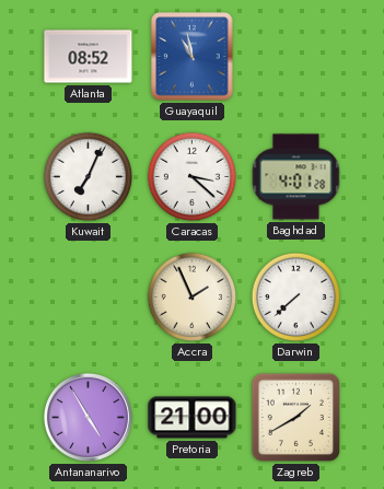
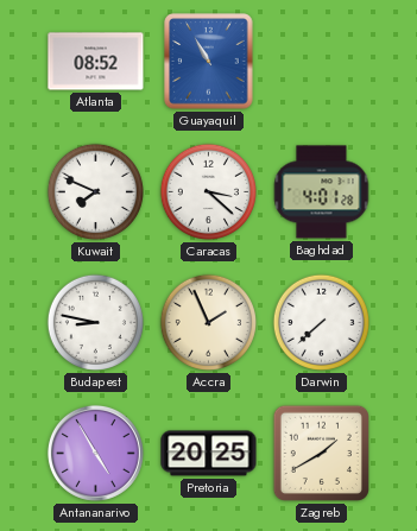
Guayaquil: 10:58 -> 10:55
Kuwait: 7:04 -> 7:49
Budapest: none -> 8:47
Pretoria: 21:00 -> 20:25
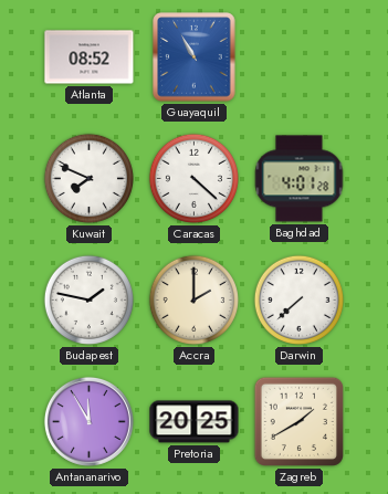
Caracas: 3:22 -> 4:22
Budapest: 8:47 -> 1:47
Accra: 1:56 -> 2:00
Antananarivo: 4:55 -> 11:55
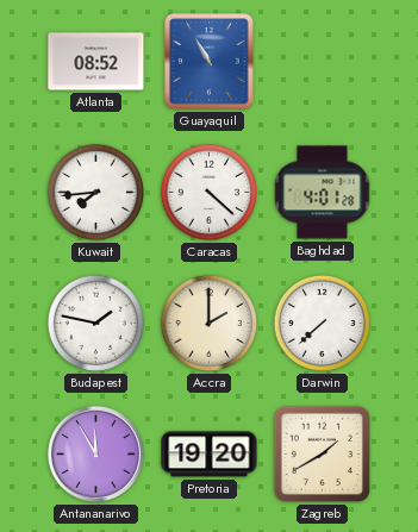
Kuwait: 7:49 -> 7:44
Pretoria: 20:25 -> 19:20
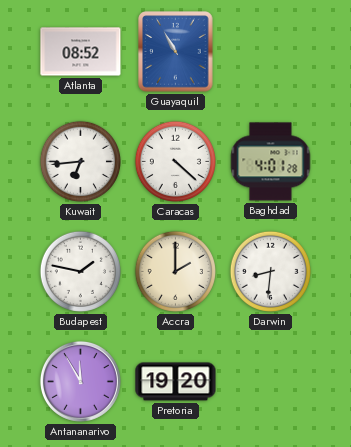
Kuwait: 7:44 -> 6:44
Darwin: 7:38 -> 8:31
Zagreb: 1:40 -> none
